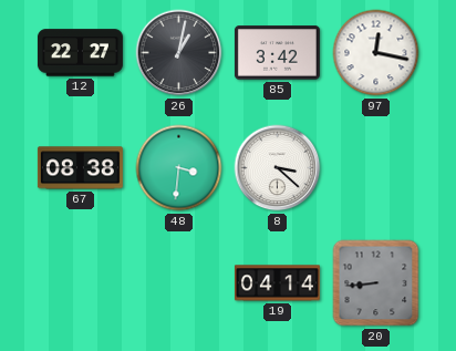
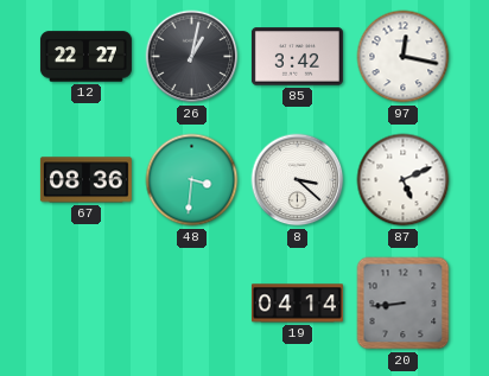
67: 08:38 -> 08:36
87: none -> 5:11
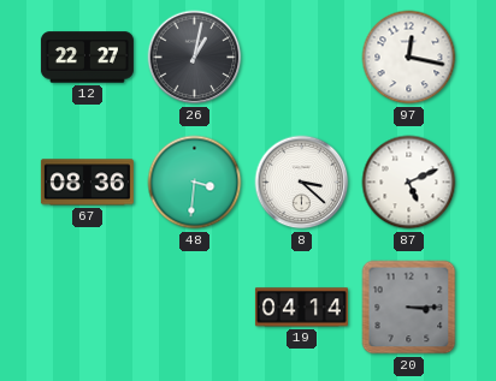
85: 3:42 -> none
20: 8:44 -> 3:15
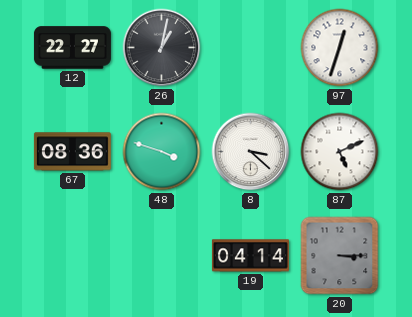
97: 12:17 -> 12:33
48: 3:31 -> 3:48
